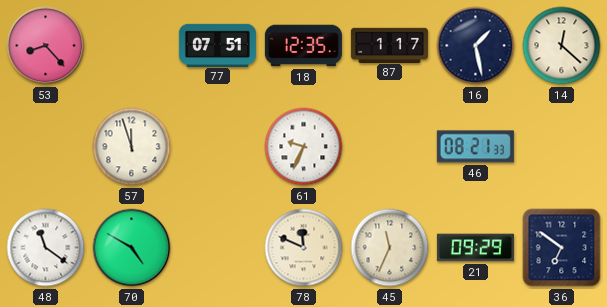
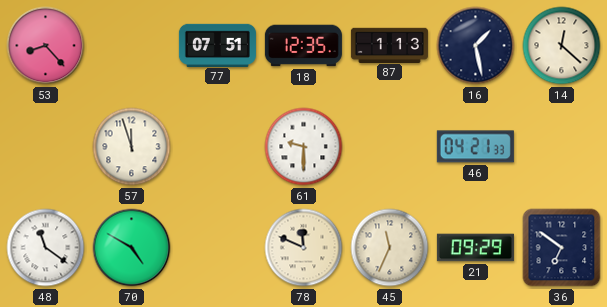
87: 1:17 -> 1:13
61: 9:34 -> 9:30
46: 08:21 -> 04:21
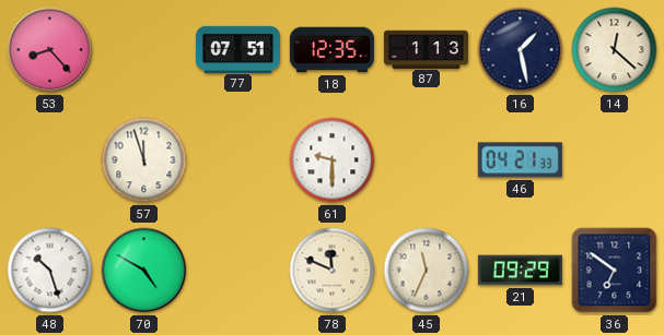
48: 11:21 -> 10:27
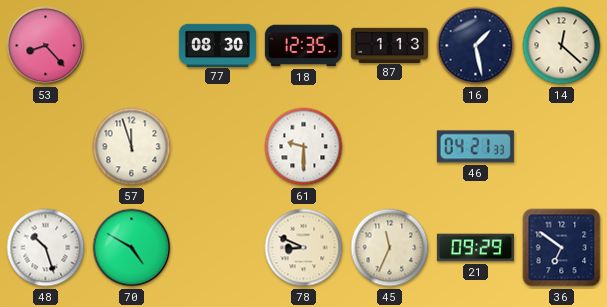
77: 07:51 -> 08:30
78: 11:49 -> 8:49
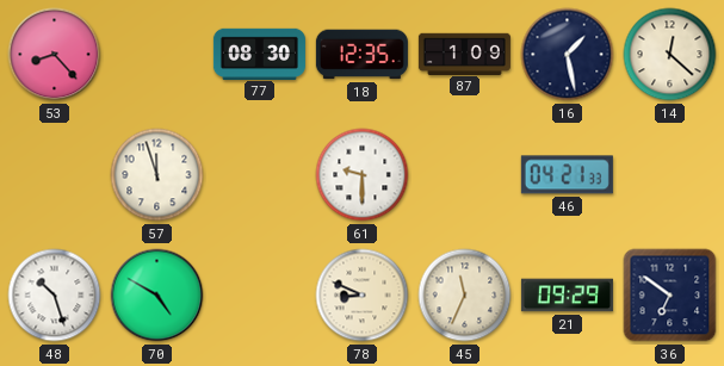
87: 1:13 -> 1:09
